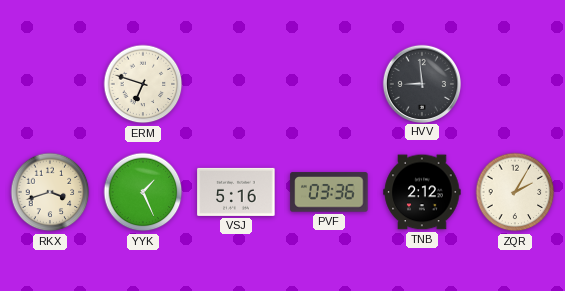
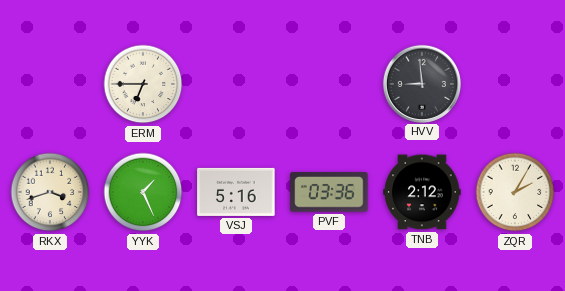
ERM: 6:48 -> 6:45
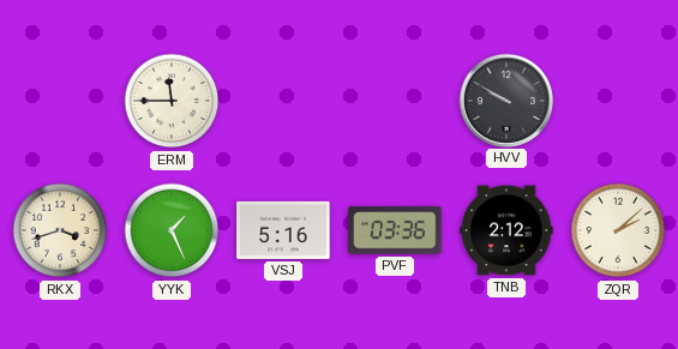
ERM: 6:45 -> 11:45
HVV: 8:59 -> 9:50
ZQR: 2:05 -> 2:08
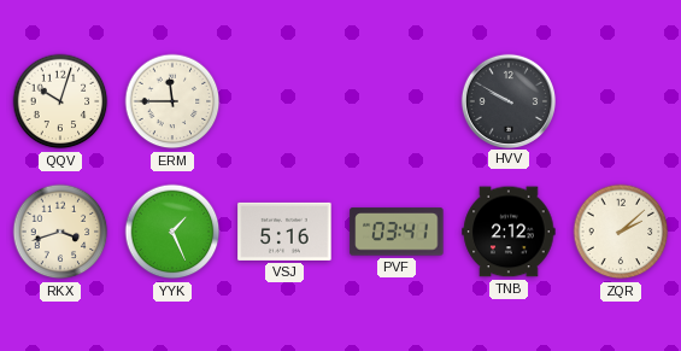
QQV: none -> 10:03
PVF: 03:36 -> 03:41
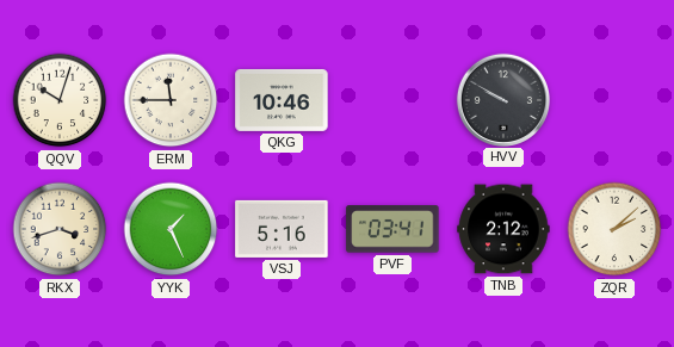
QKG: none -> 10:46
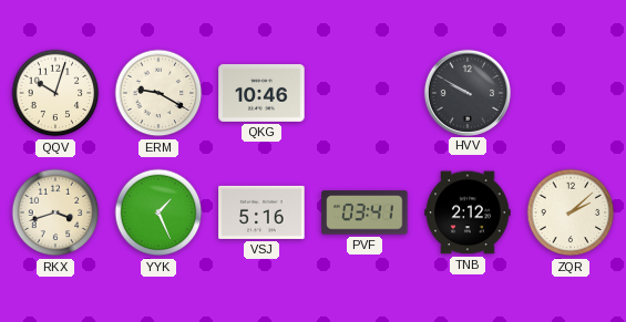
ERM: 11:45 -> 9:20
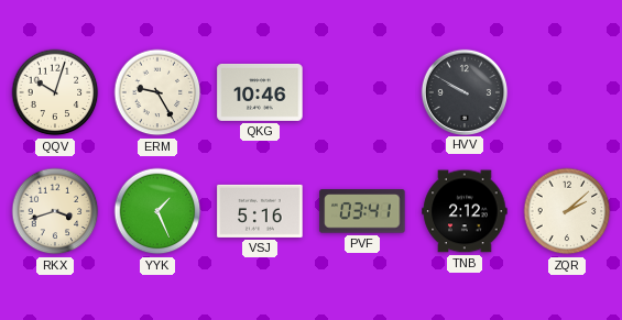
ERM: 9:20 -> 9:25
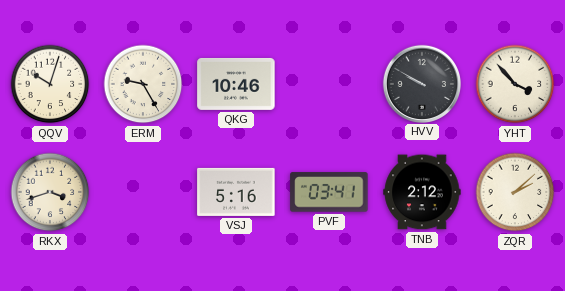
YHT: none -> 3:53
YYK: 1:26 -> none
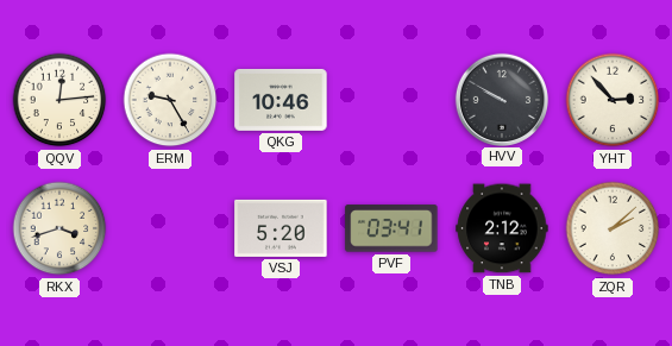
QQV: 10:03 -> 12:14
YHT: 3:53 -> 2:53
VSJ: 5:16 -> 5:20
